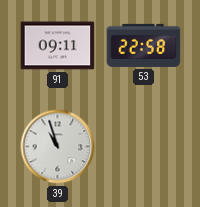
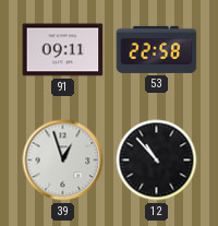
39: 10:57 -> 12:57
12: none -> 10:53
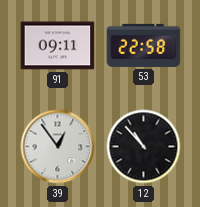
39: 12:57 -> 12:54
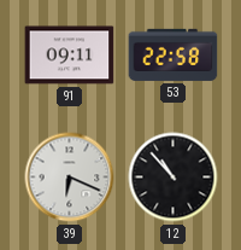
39: 12:54 -> 6:19
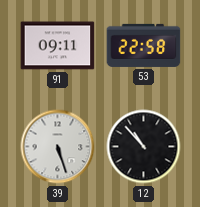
39: 6:19 -> 5:27
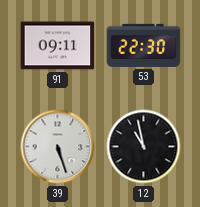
53: 22:58 -> 22:30
12: 10:53 -> 10:58
